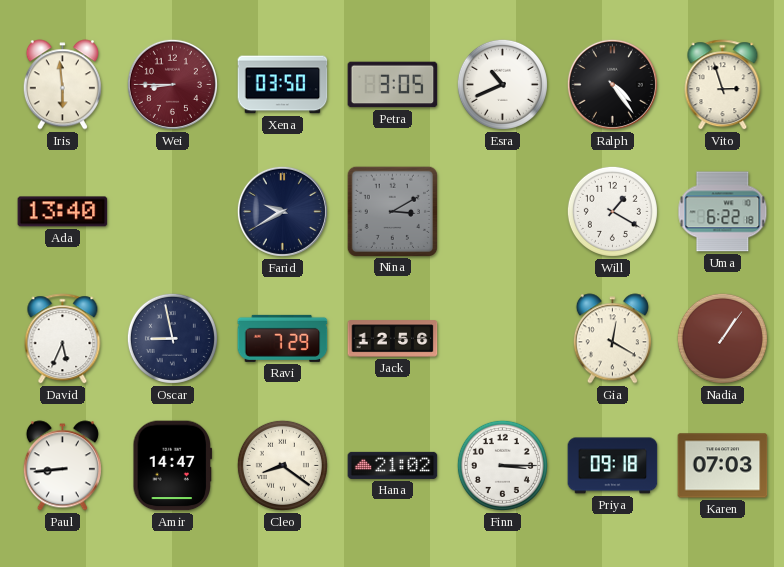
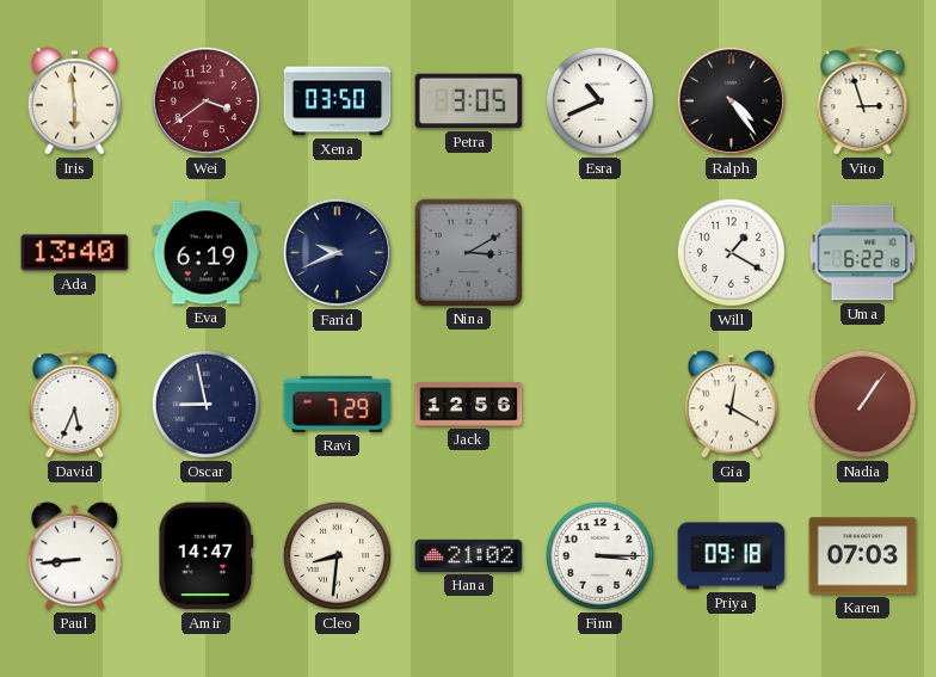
Wei: 8:45 -> 3:39
Eva: none -> 6:19
Farid: 9:40 -> 9:41
Cleo: 8:21 -> 8:31
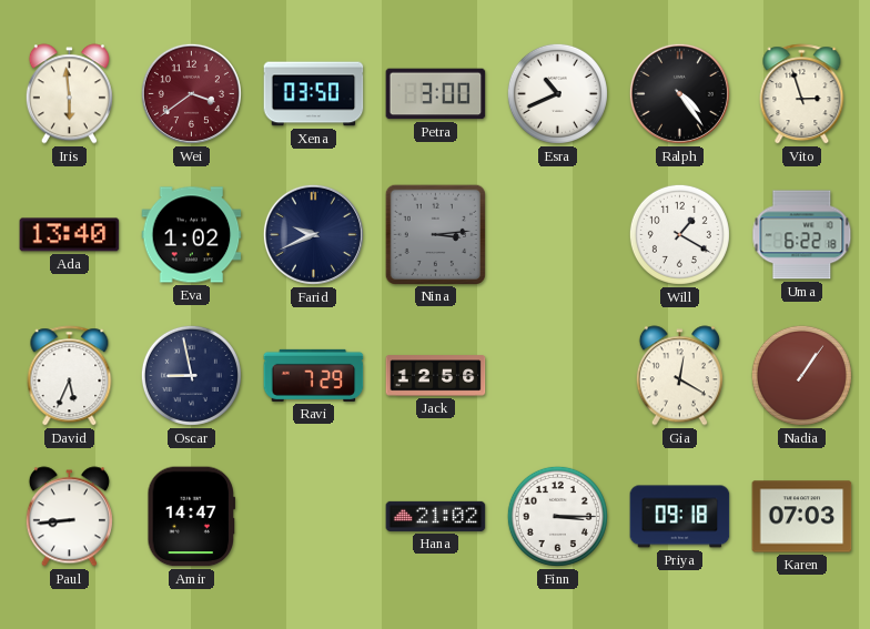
Petra: 3:05 -> 3:00
Eva: 6:19 -> 1:02
Nina: 3:10 -> 3:14
Cleo: 8:31 -> none
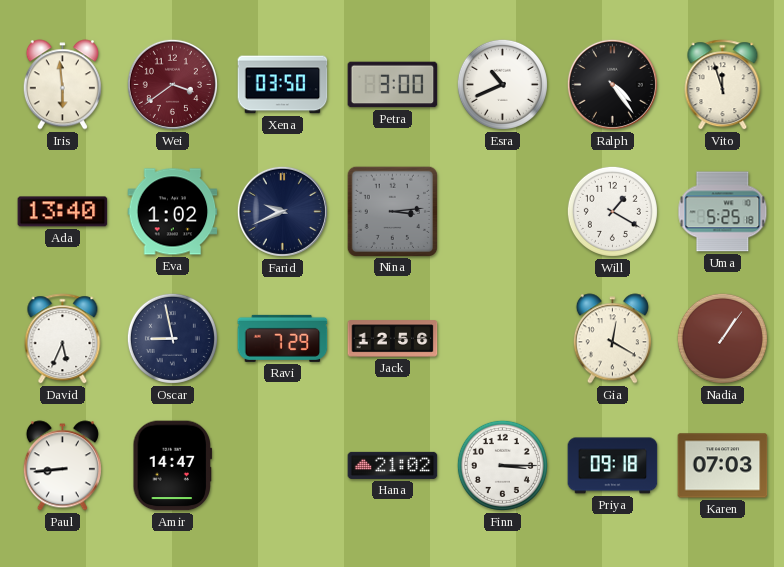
Vito: 2:57 -> 11:57
Uma: 6:22 -> 5:25
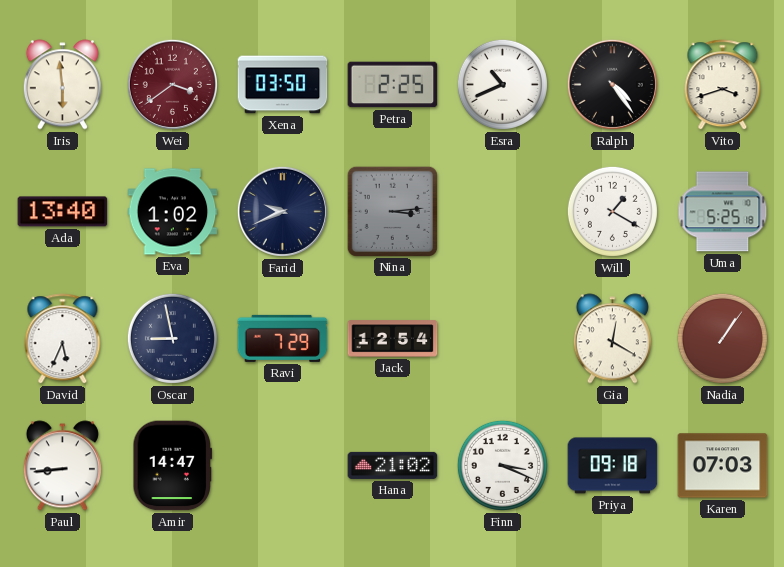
Petra: 3:00 -> 2:25
Vito: 11:57 -> 3:42
Jack: 12:56 -> 12:54
Finn: 3:15 -> 3:19
